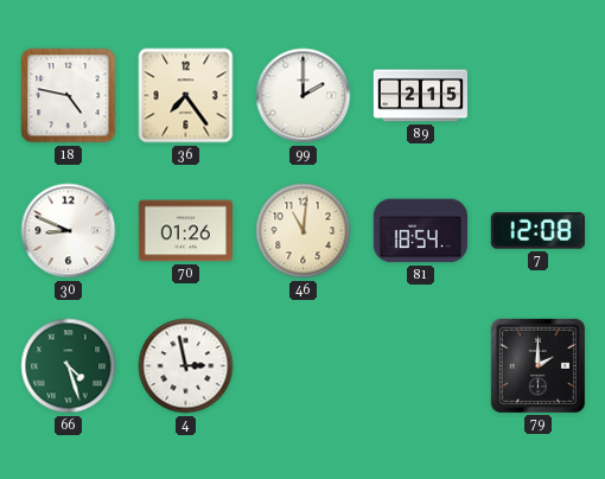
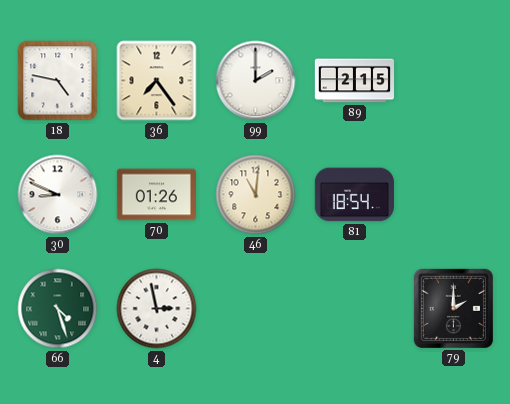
7: 12:08 -> none
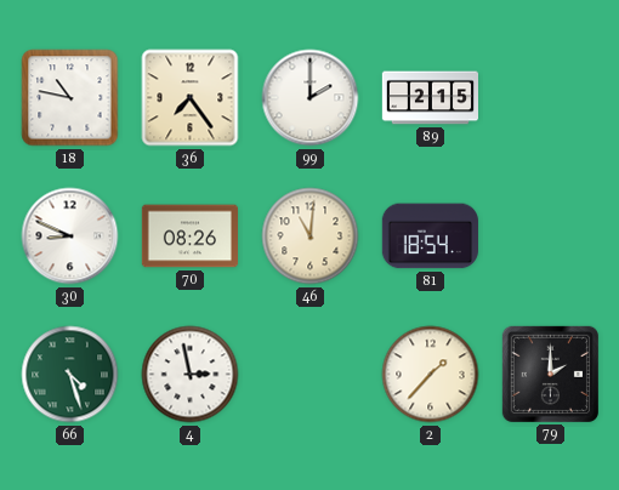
18: 4:47 -> 10:47
70: 01:26 -> 08:26
2: none -> 1:37
